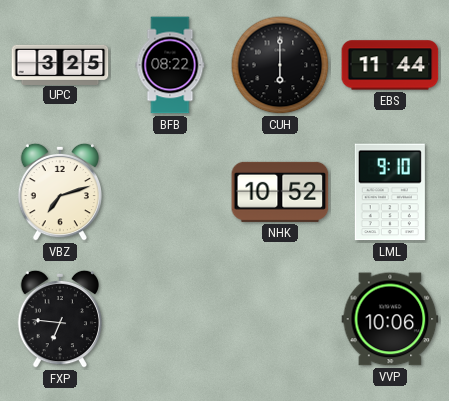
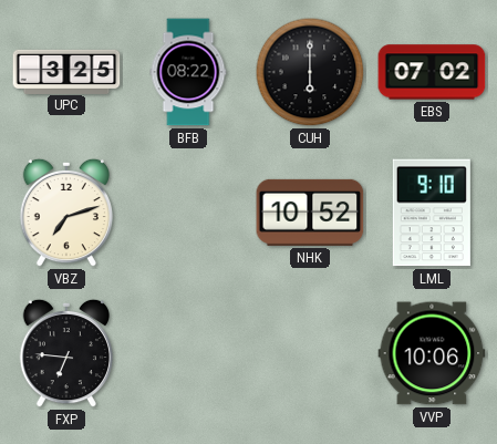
EBS: 11:44 -> 07:02
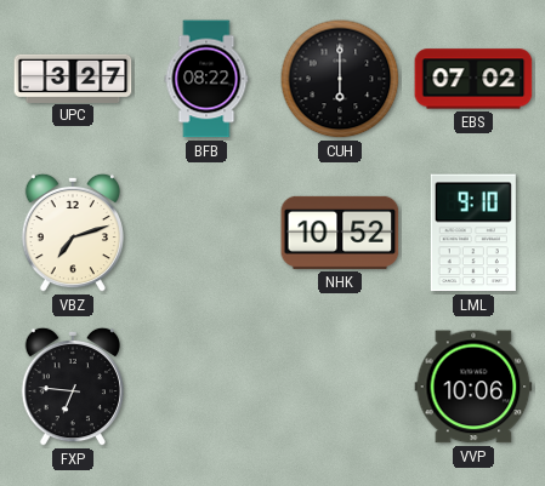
UPC: 3:25 -> 3:27
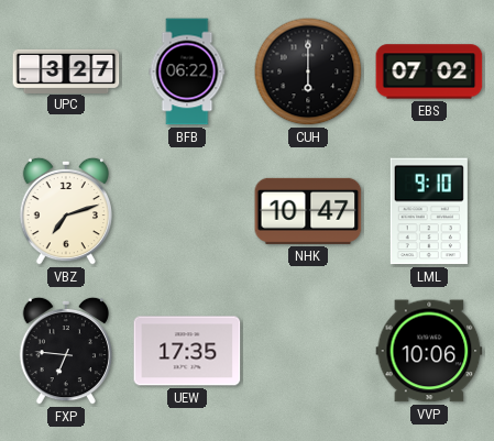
BFB: 08:22 -> 06:22
NHK: 10:52 -> 10:47
UEW: none -> 17:35
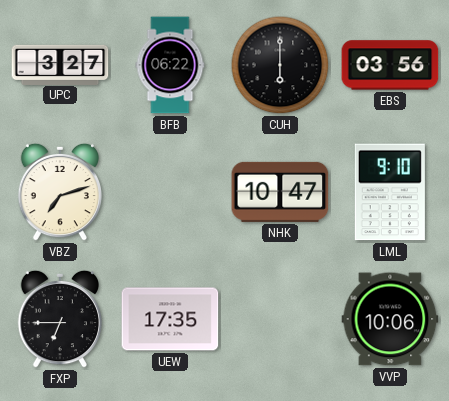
EBS: 07:02 -> 03:56
FXP: 6:46 -> 6:45
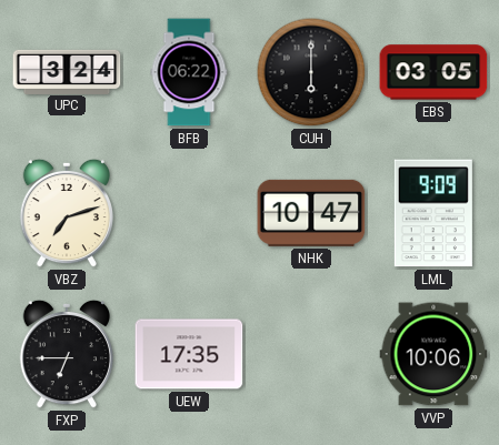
UPC: 3:27 -> 3:24
EBS: 03:56 -> 03:05
LML: 9:10 -> 9:09
